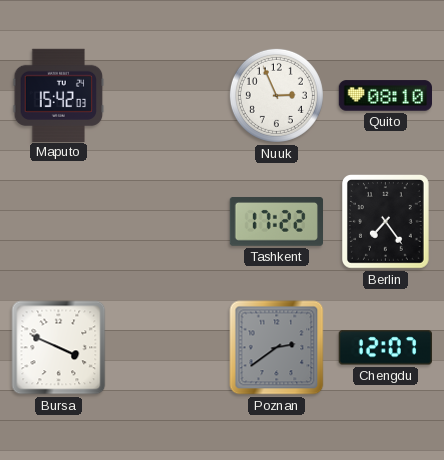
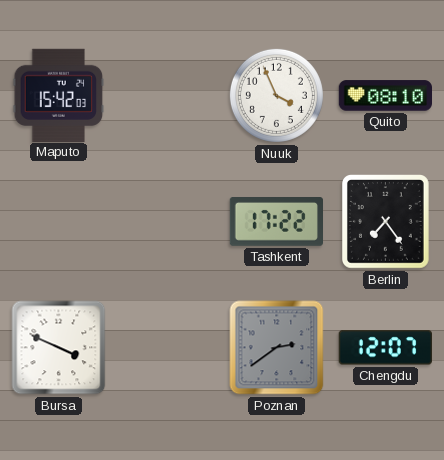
Nuuk: 2:56 -> 3:56
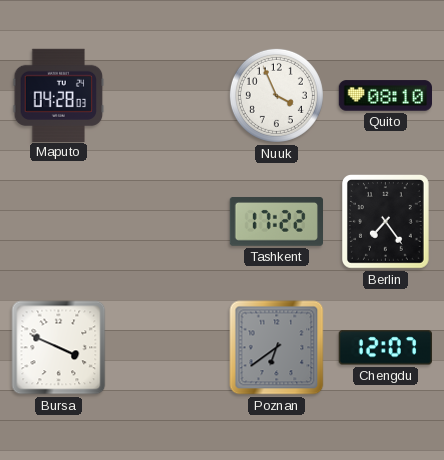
Maputo: 15:42 -> 04:28
Poznan: 2:39 -> 6:39
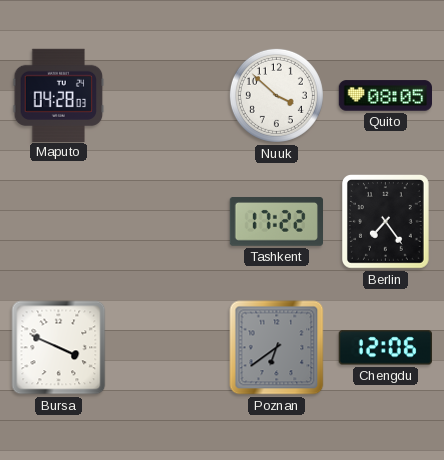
Nuuk: 3:56 -> 3:52
Quito: 08:10 -> 08:05
Chengdu: 12:07 -> 12:06
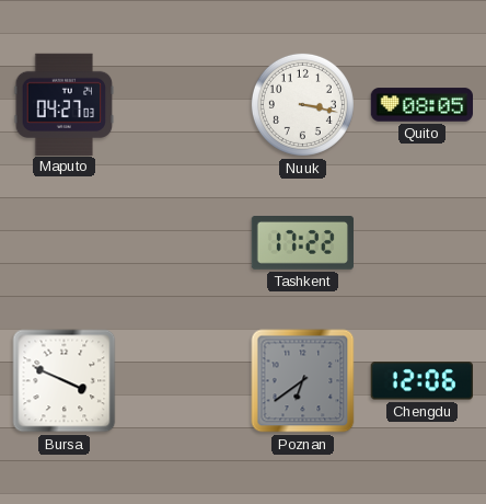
Maputo: 04:28 -> 04:27
Nuuk: 3:52 -> 3:17
Berlin: 7:24 -> none
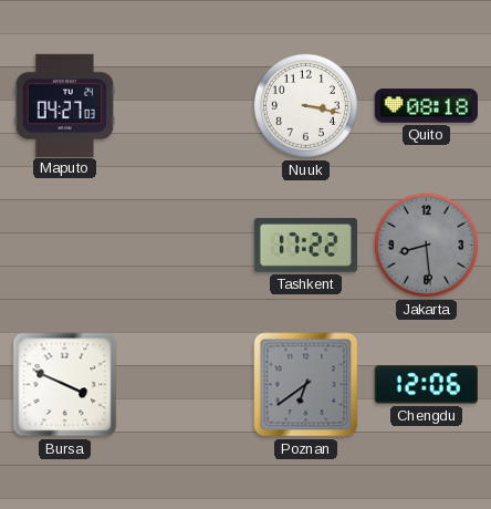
Quito: 08:05 -> 08:18
Jakarta: none -> 8:29
